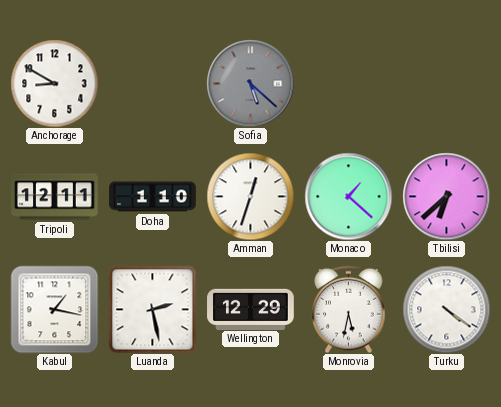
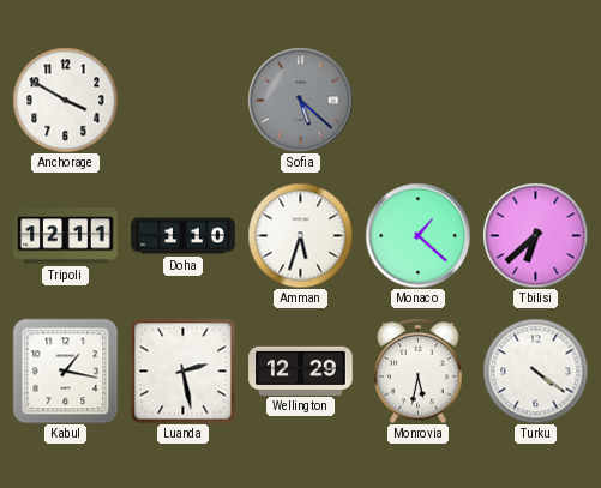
Anchorage: 8:50 -> 3:50
Amman: 12:33 -> 5:33
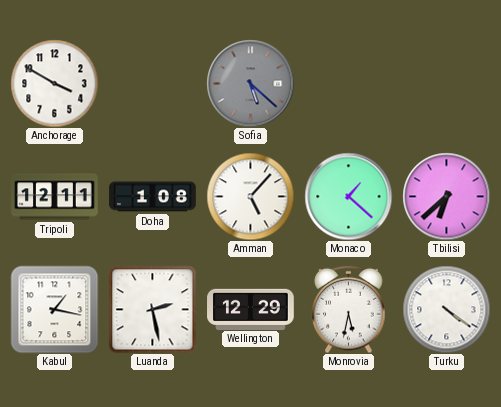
Doha: 1:10 -> 1:08
Amman: 5:33 -> 5:07
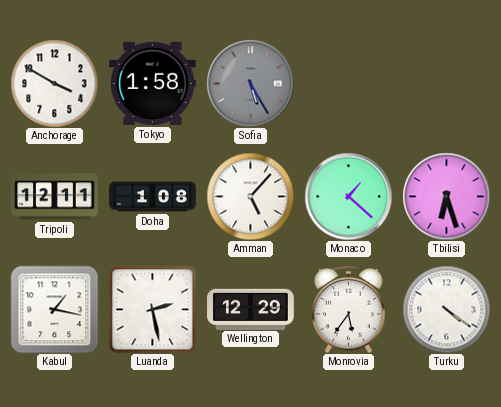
Tokyo: none -> 1:58
Sofia: 5:22 -> 5:25
Tbilisi: 6:38 -> 6:27
Monrovia: 5:32 -> 5:36
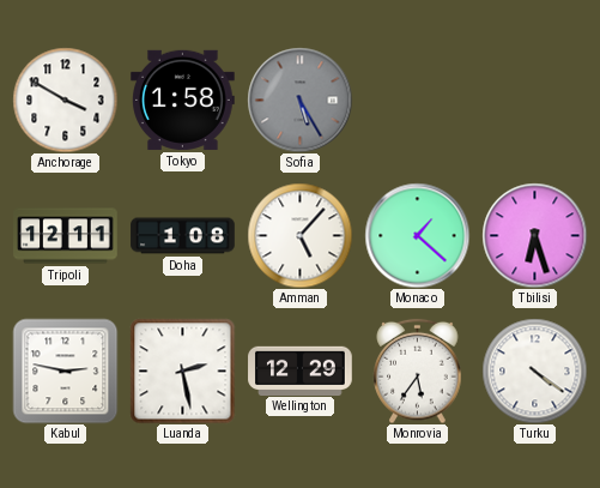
Kabul: 1:17 -> 2:47
